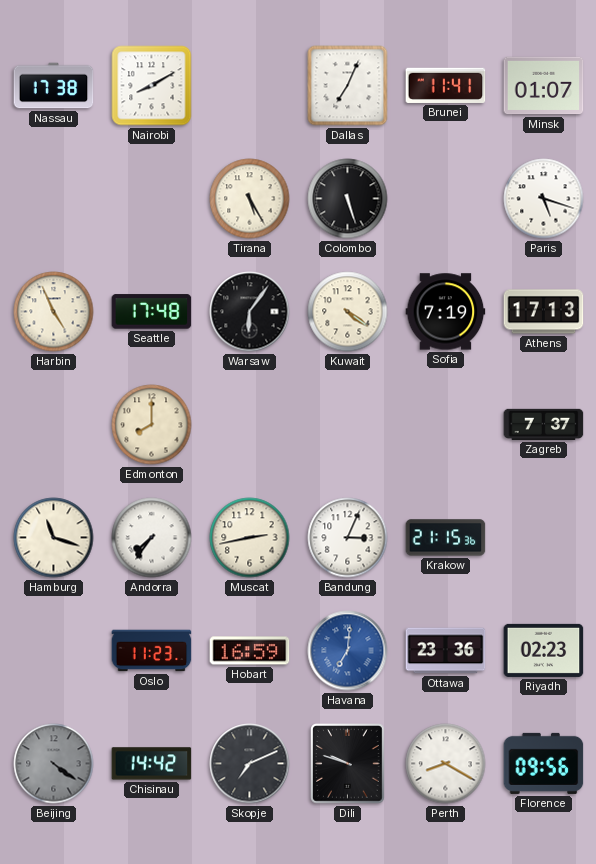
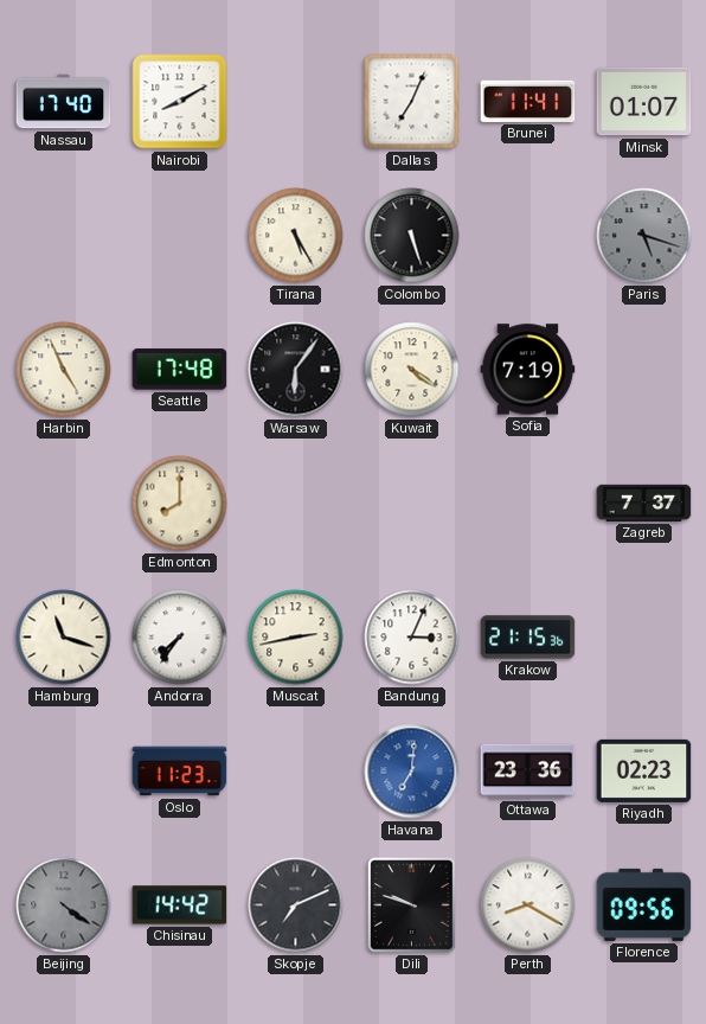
Nassau: 17:38 -> 17:40
Paris dial: white -> grey
Athens: 17:13 -> none
Hobart: 16:59 -> none
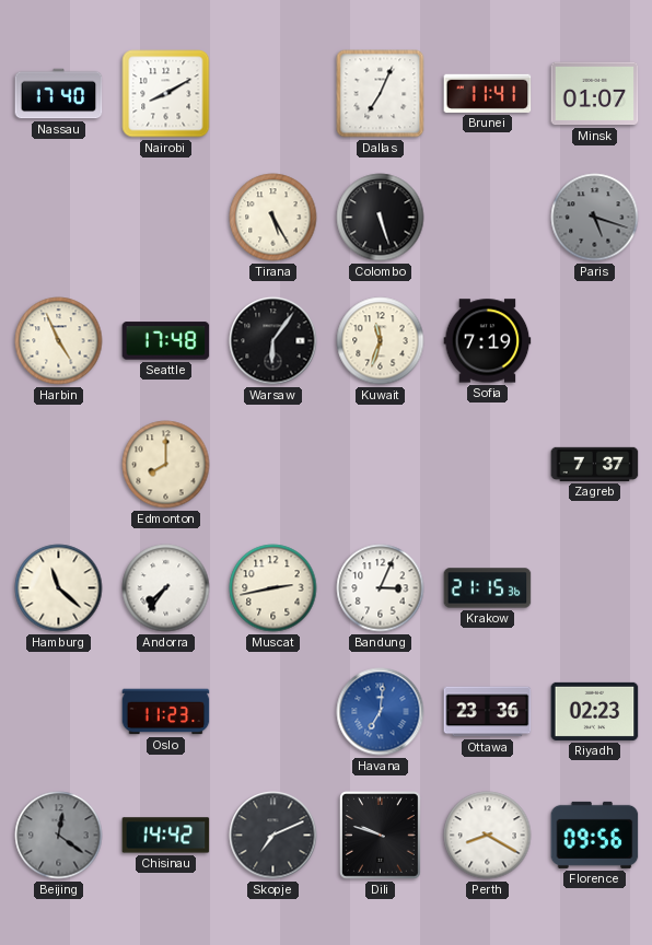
Kuwait: 4:21 -> 11:33
Hamburg: 11:18 -> 11:22
Beijing: 4:21 -> 12:21
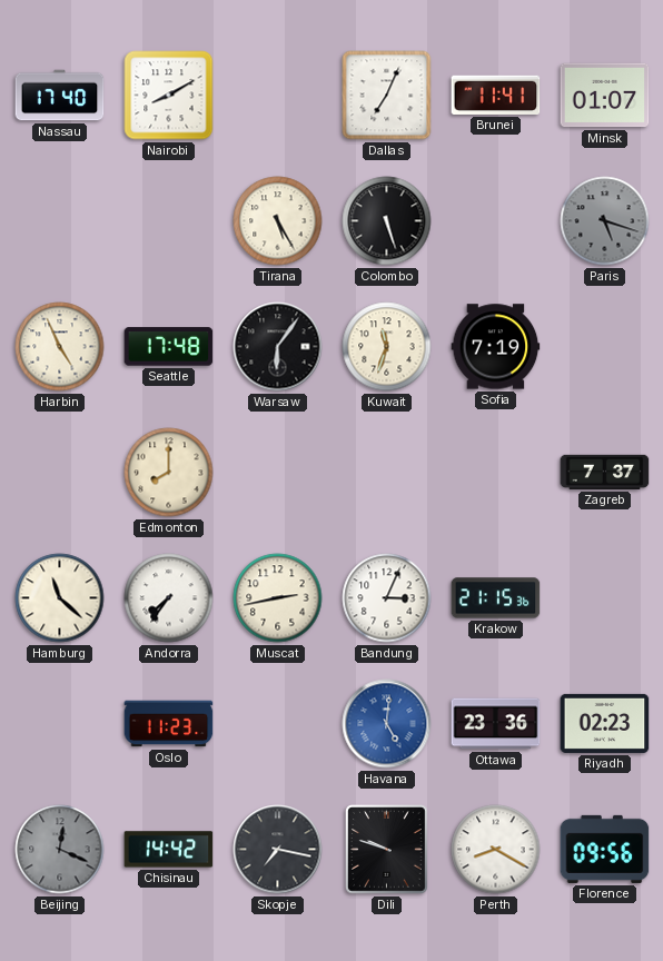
Havana: 7:01 -> 5:01
Beijing: 12:21 -> 12:19
Skopje: 7:11 -> 7:17
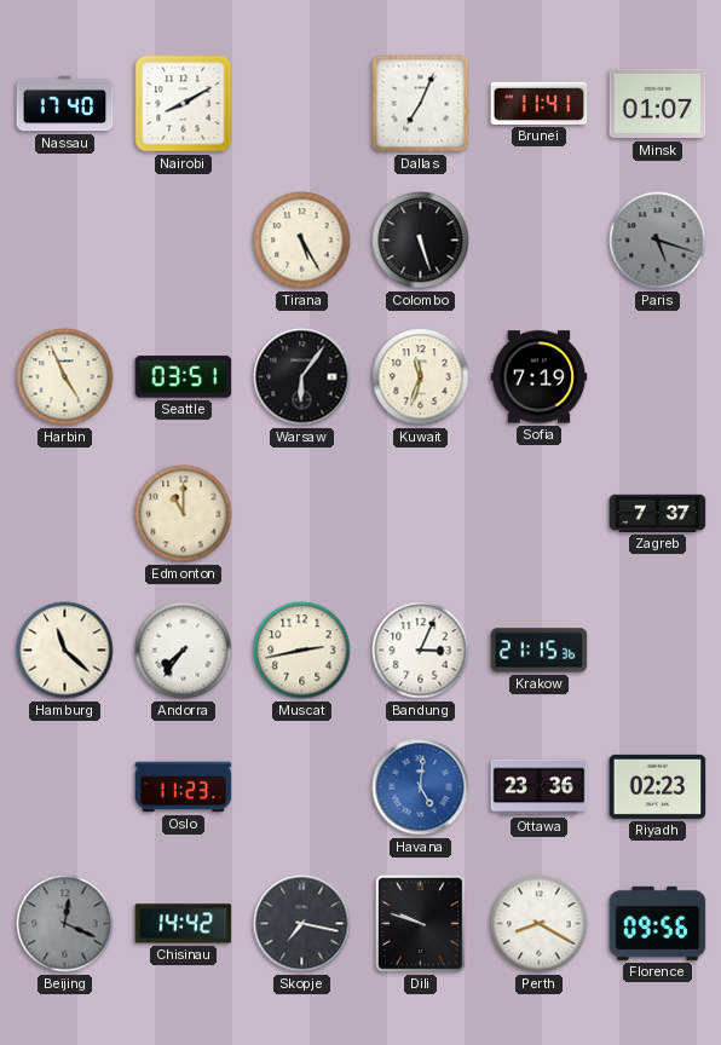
Seattle: 17:48 -> 03:51
Edmonton: 8:00 -> 11:00
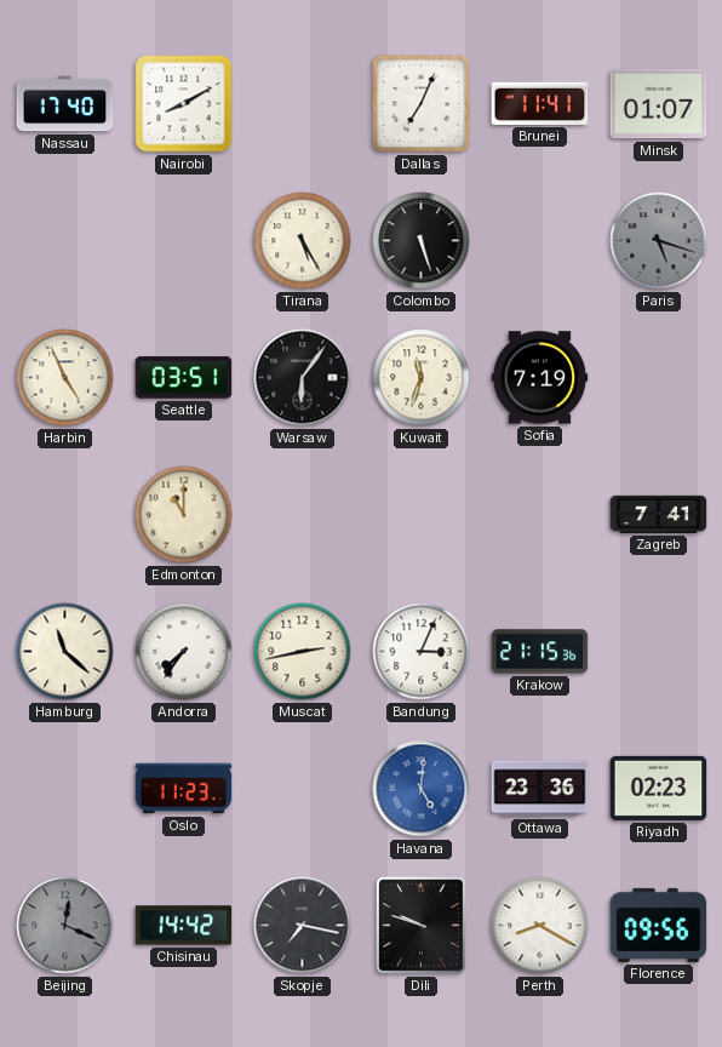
Zagreb: 7:37 -> 7:41
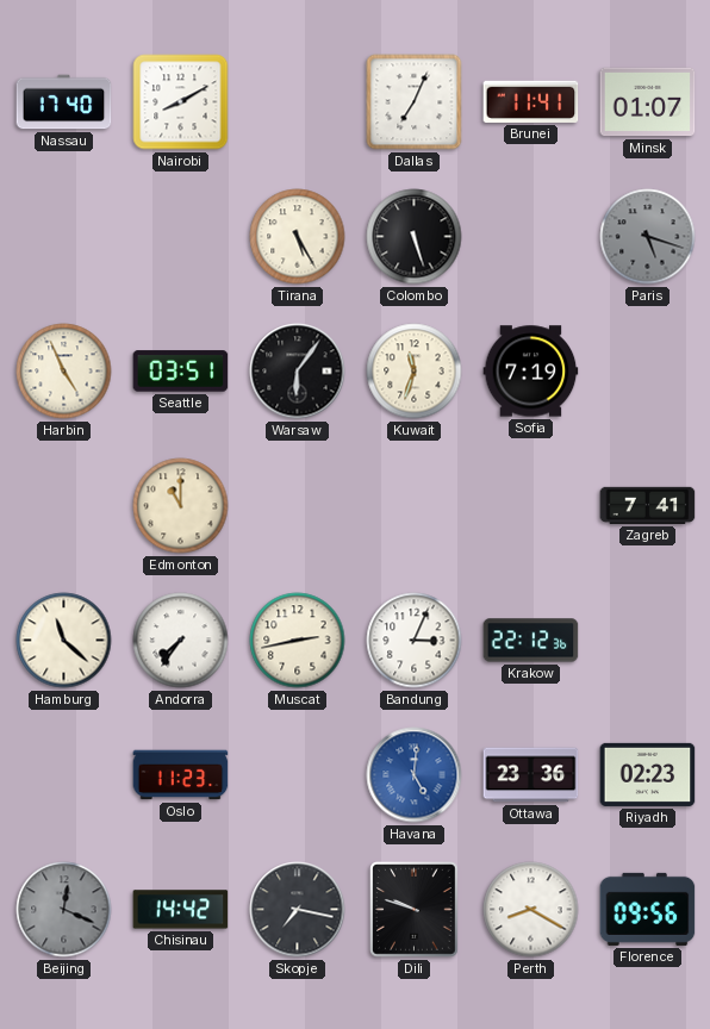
Krakow: 21:15 -> 22:12
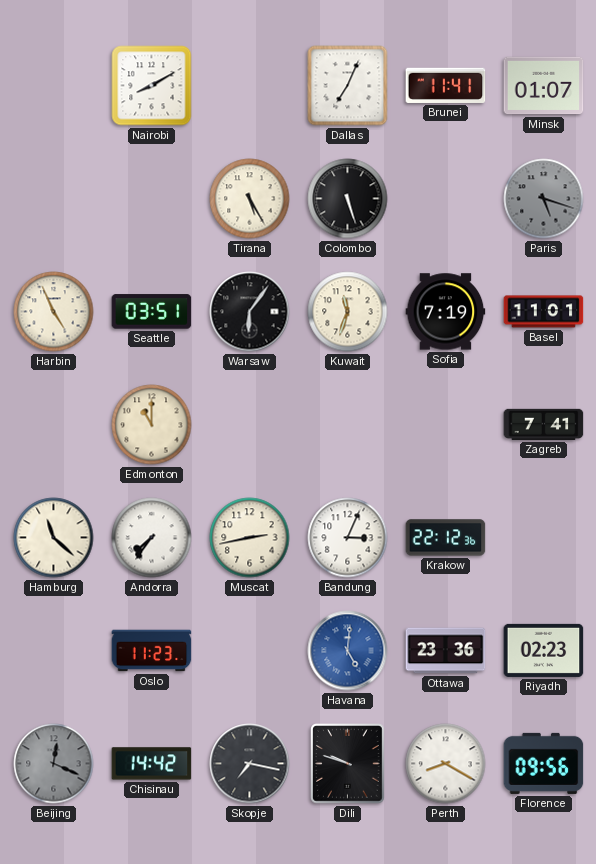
Nassau: 17:40 -> none
Basel: none -> 11:01
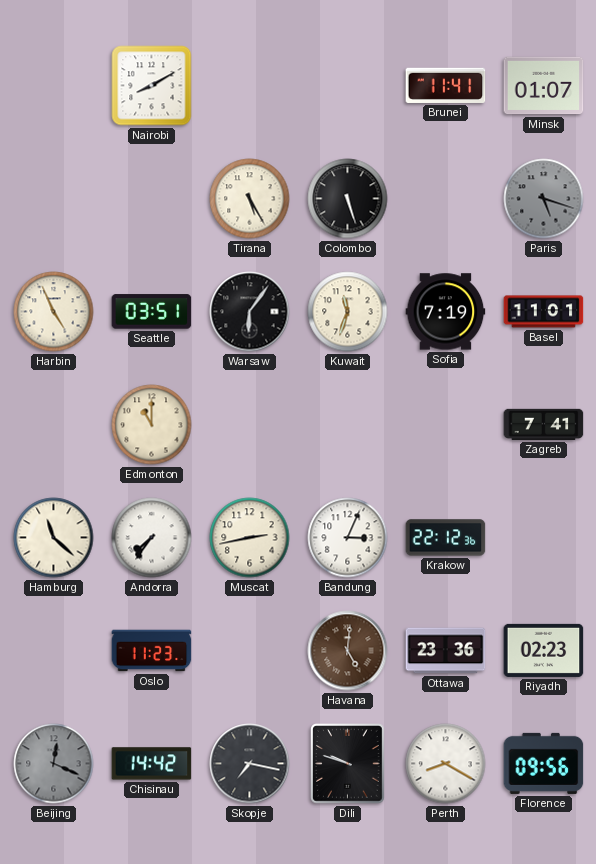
Dallas: 7:04 -> none
Havana dial: blue -> brown
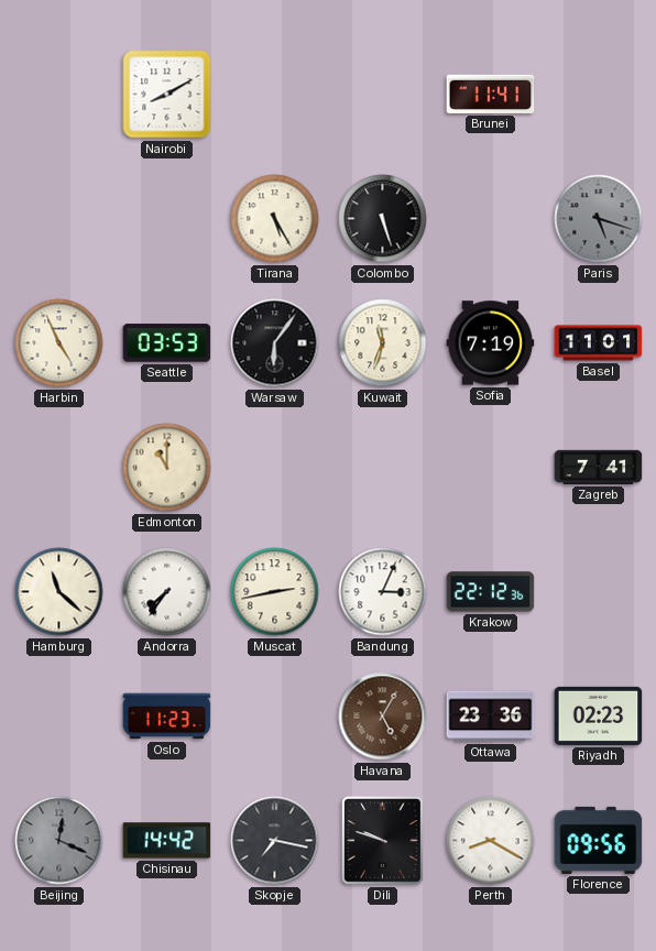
Minsk: 01:07 -> none
Seattle: 03:51 -> 03:53
Havana: 5:01 -> 5:05
